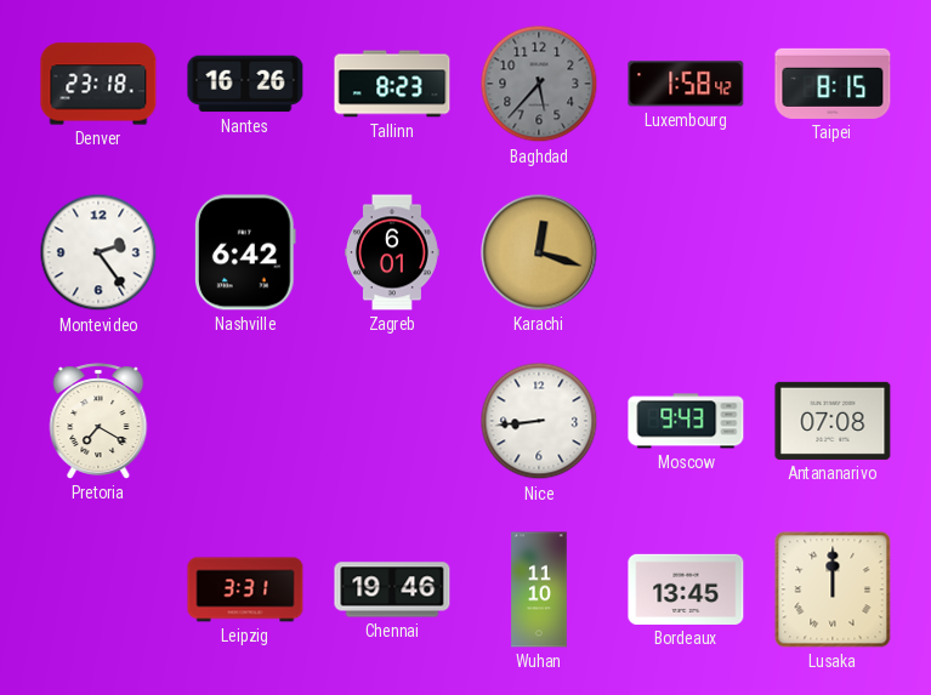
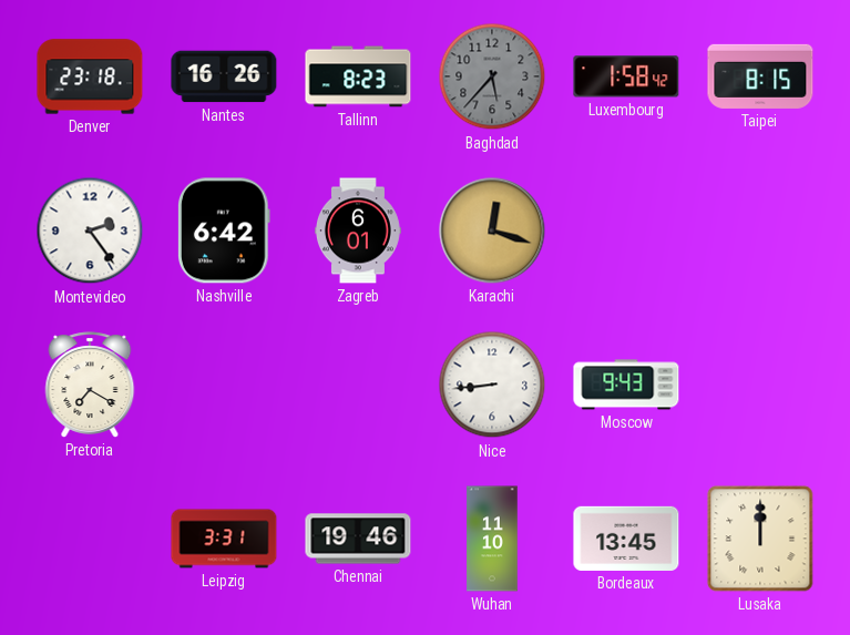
Antananarivo: 07:08 -> none
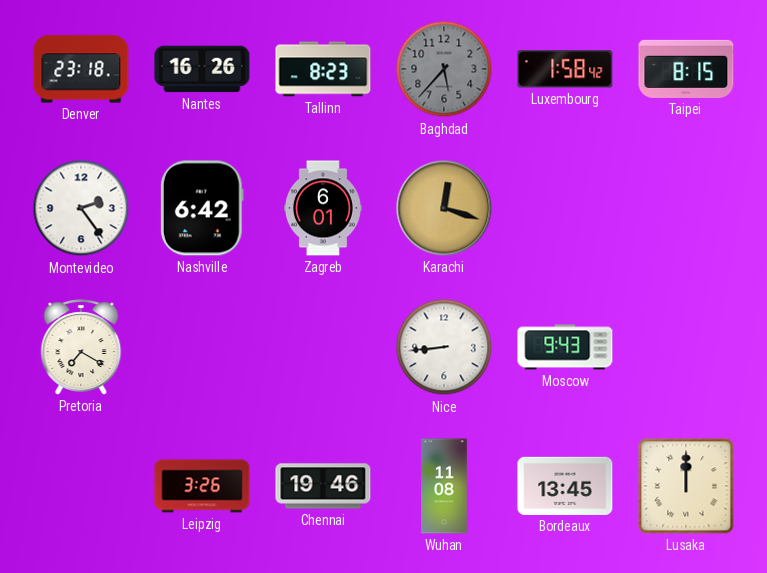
Leipzig: 3:31 -> 3:26
Wuhan: 11:10 -> 11:08
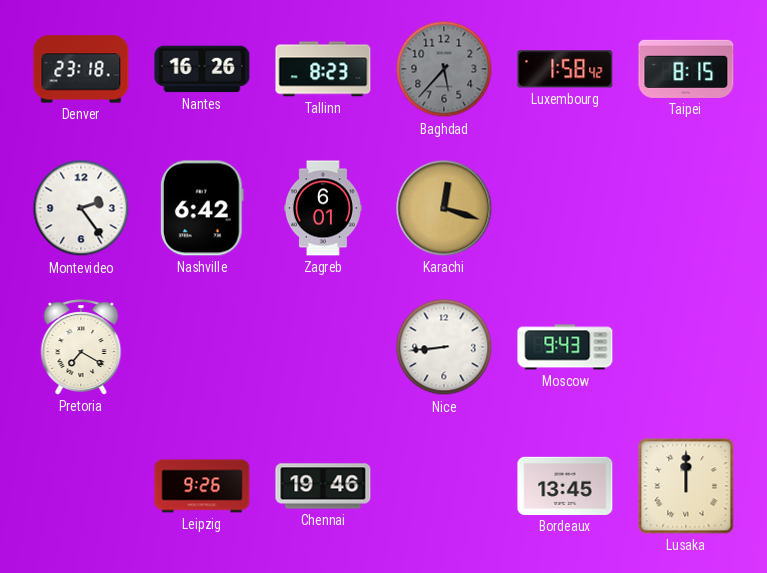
Leipzig: 3:26 -> 9:26
Wuhan: 11:08 -> none
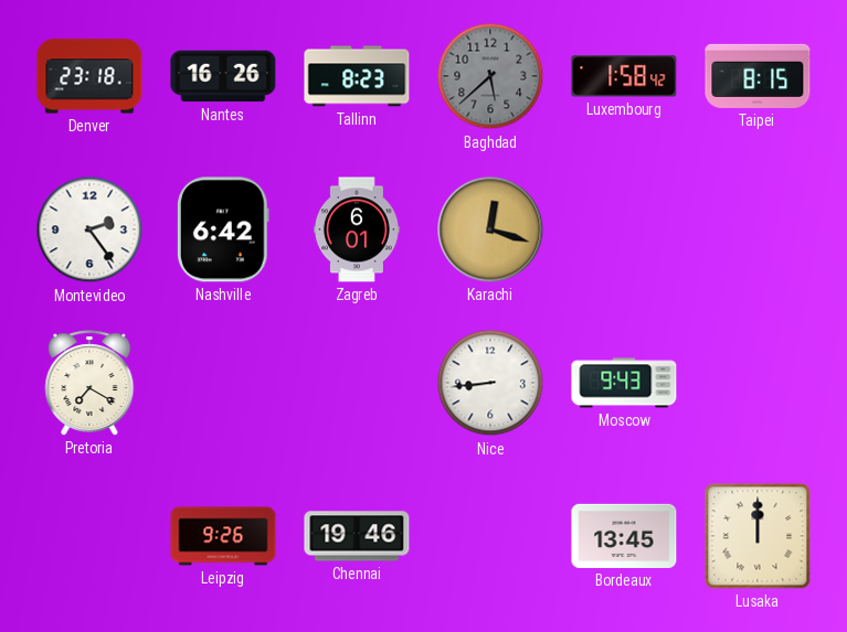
Baghdad: 5:37 -> 5:38
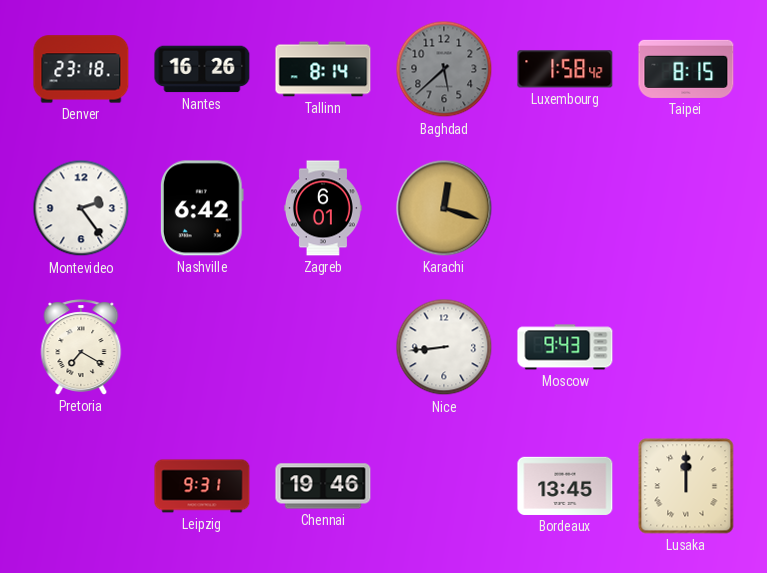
Tallinn: 8:23 -> 8:14
Leipzig: 9:26 -> 9:31
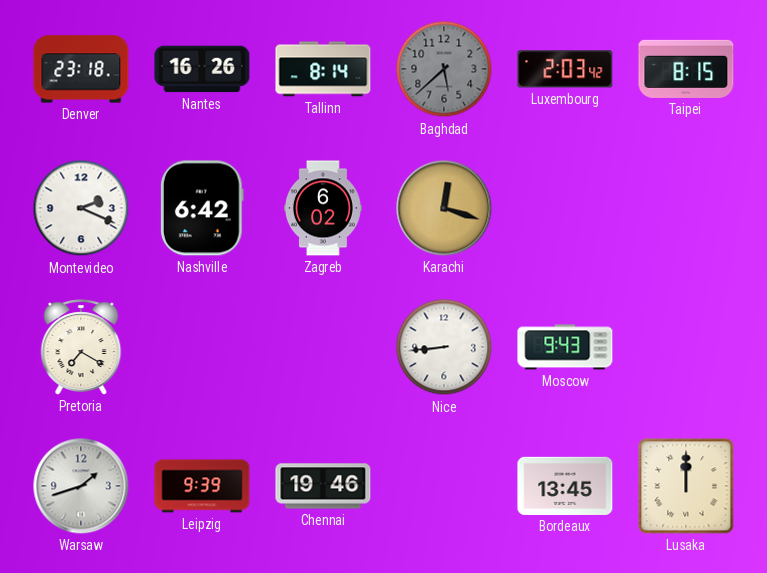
Luxembourg: 1:58 -> 2:03
Montevideo: 2:24 -> 2:19
Zagreb: 6:01 -> 6:02
Warsaw: none -> 1:42
Leipzig: 9:31 -> 9:39
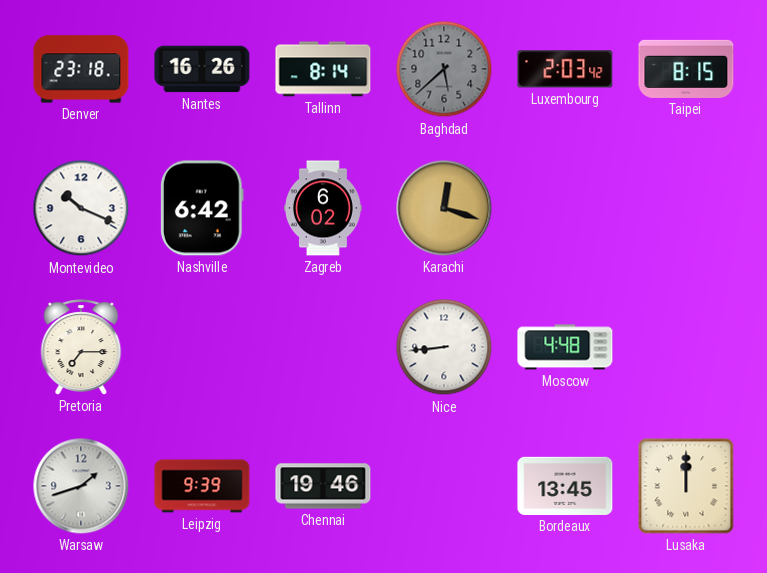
Montevideo: 2:19 -> 10:19
Pretoria: 7:20 -> 7:15
Moscow: 9:43 -> 4:48
